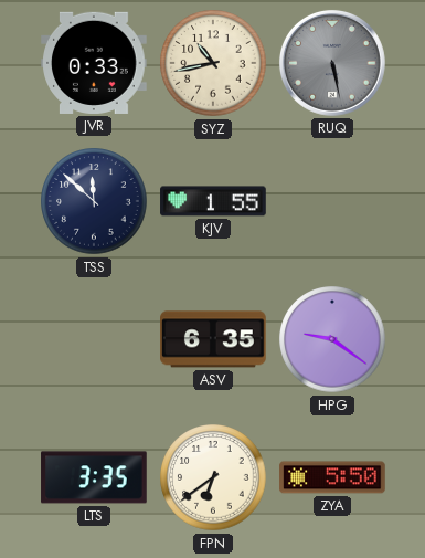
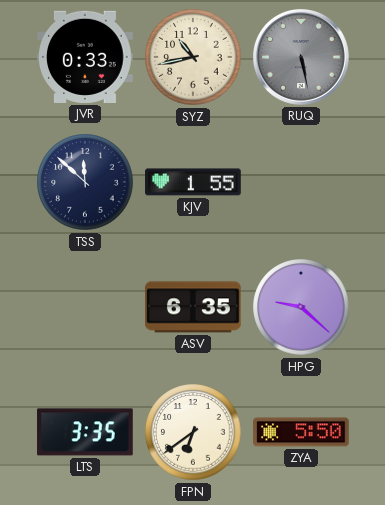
HPG: 9:21 -> 9:22
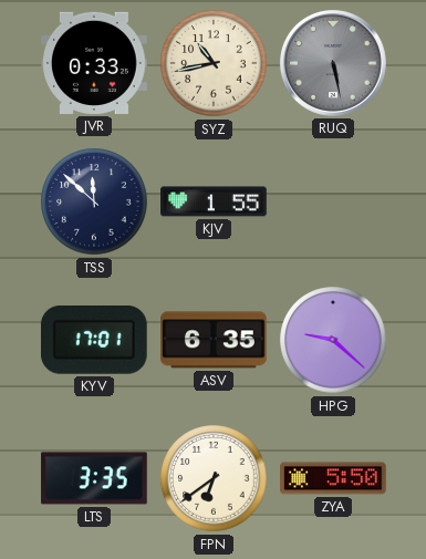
KYV: none -> 17:01
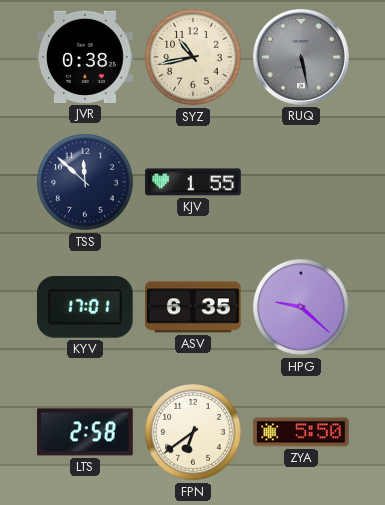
JVR: 0:33 -> 0:38
LTS: 3:35 -> 2:58
